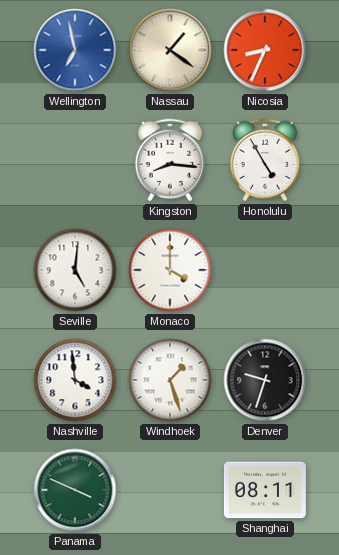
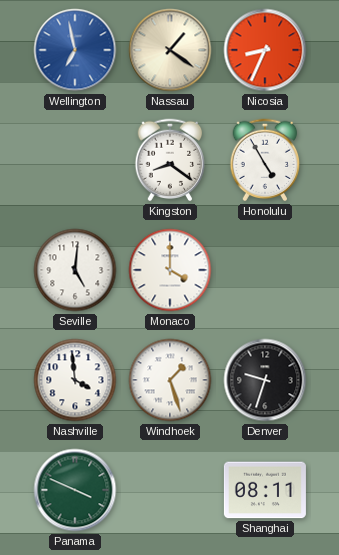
Kingston: 8:16 -> 8:21
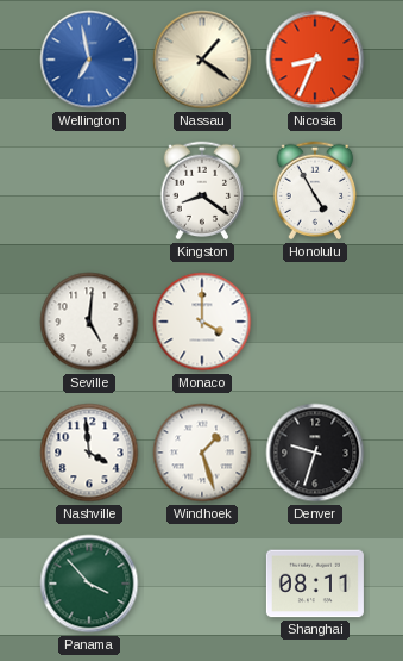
Panama: 3:49 -> 3:53
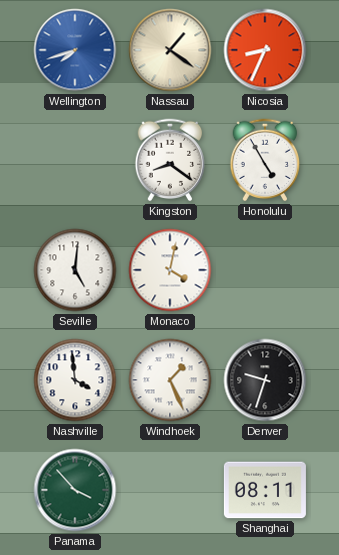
Wellington: 6:58 -> 7:42
Monaco: 4:00 -> 4:02
Windhoek: 1:27 -> 1:26
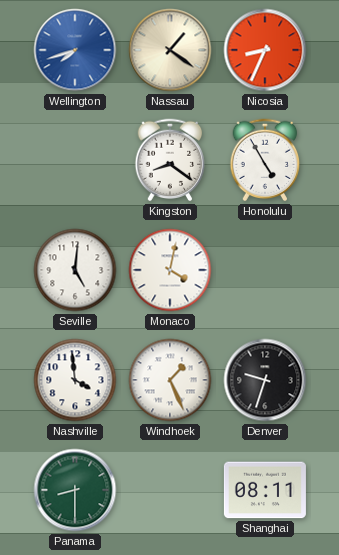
Panama: 3:53 -> 8:30
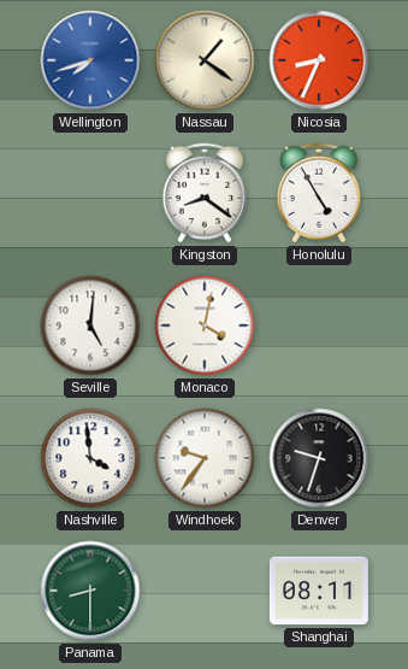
Windhoek: 1:26 -> 9:36
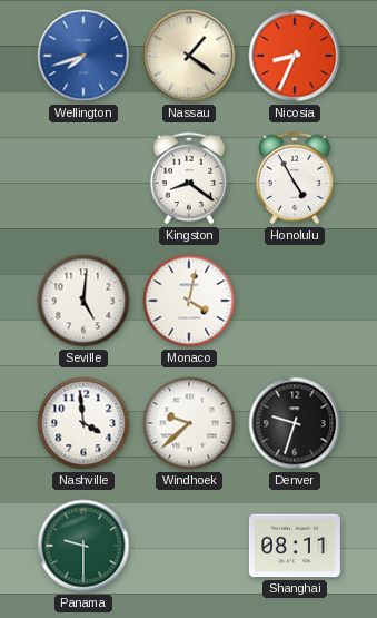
Windhoek: 9:36 -> 9:38
Panama: 8:30 -> 9:30
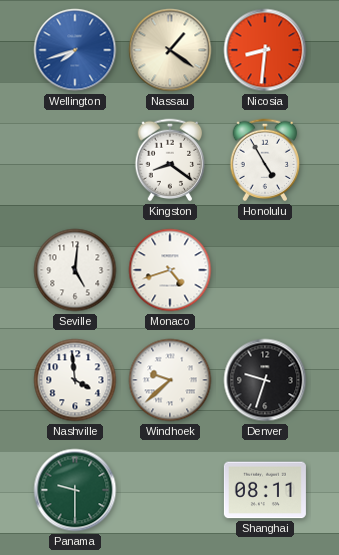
Nicosia: 8:34 -> 8:31
Monaco: 4:02 -> 4:42
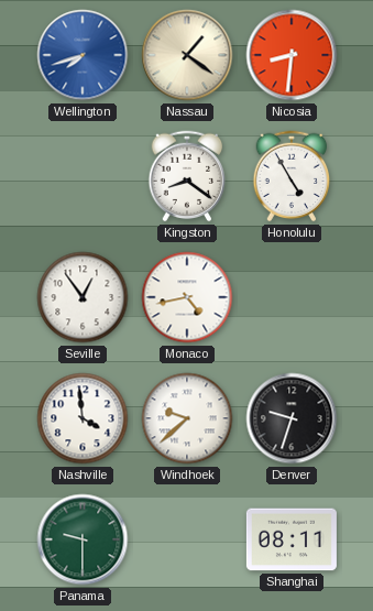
Seville: 5:01 -> 12:54
Monaco: 4:42 -> 4:43
